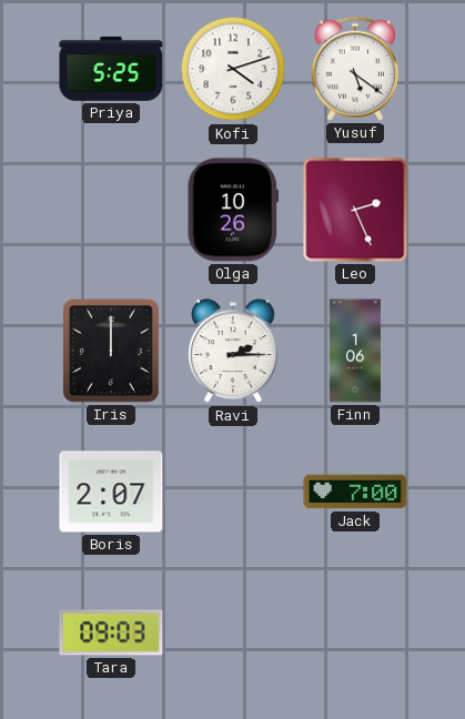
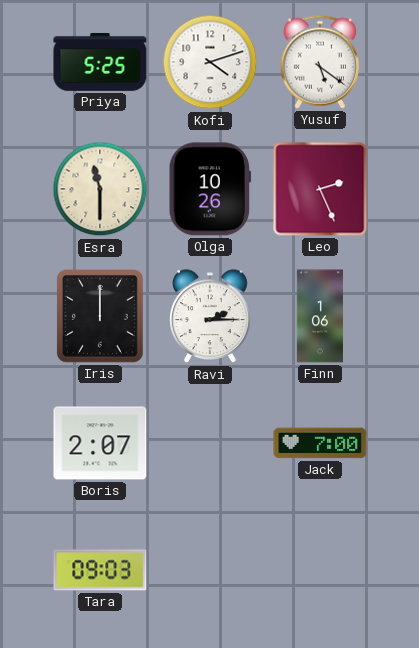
Esra: none -> 11:30
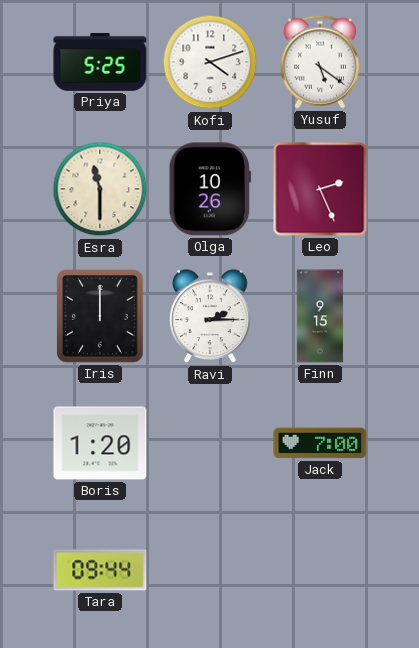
Finn: 1:06 -> 9:15
Boris: 2:07 -> 1:20
Tara: 09:03 -> 09:44
